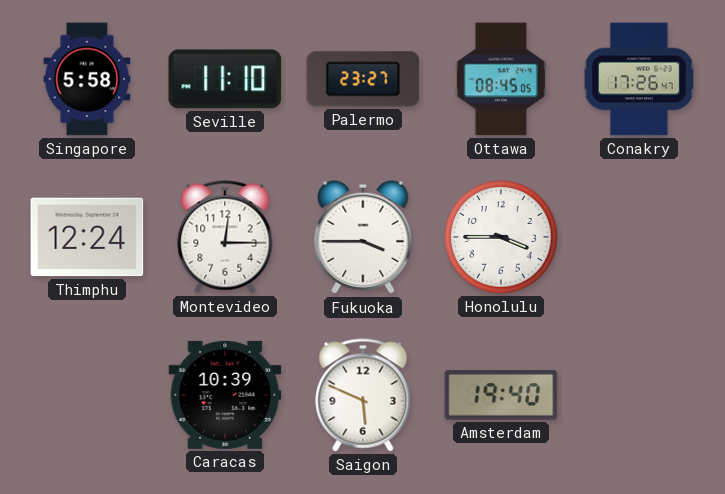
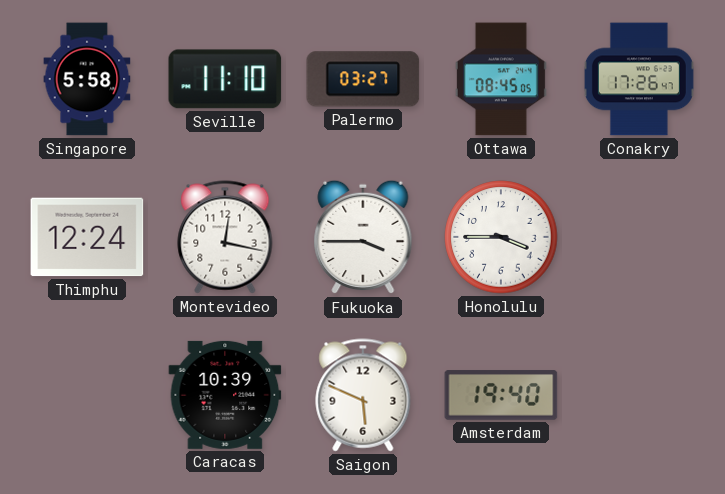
Palermo: 23:27 -> 03:27
Montevideo: 12:15 -> 12:17
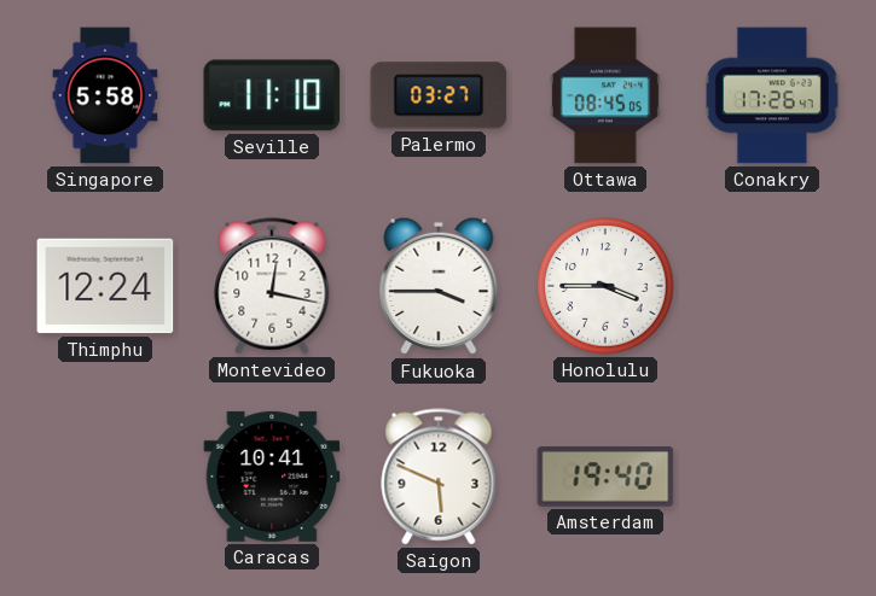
Caracas: 10:39 -> 10:41
